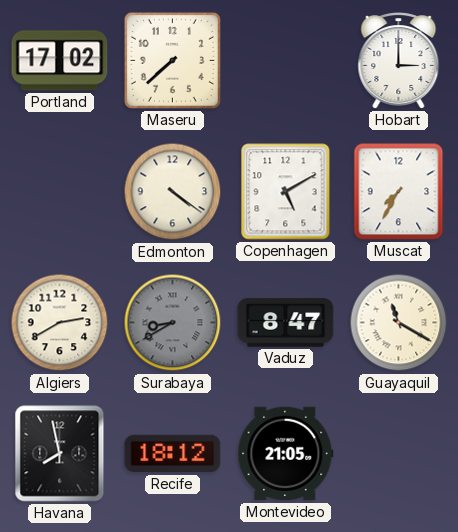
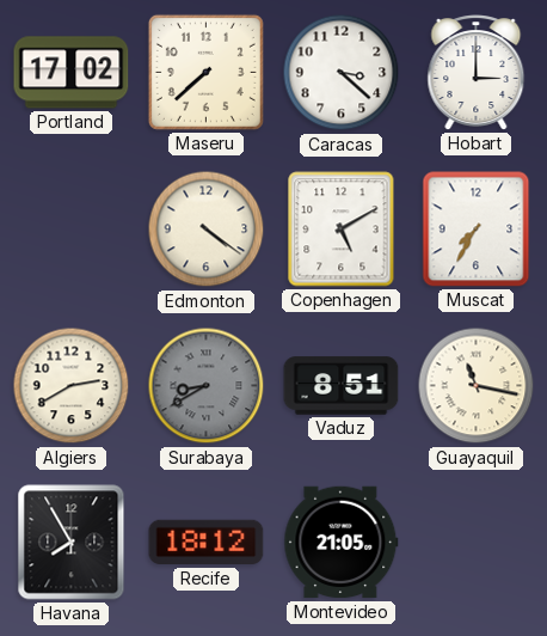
Caracas: none -> 3:22
Vaduz: 8:47 -> 8:51
Guayaquil: 11:20 -> 11:17
Havana: 7:58 -> 7:55
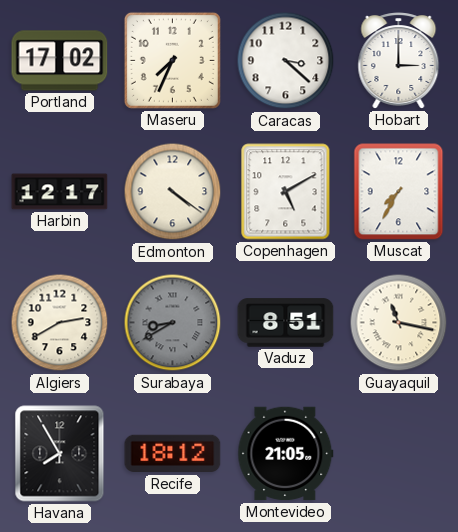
Maseru: 7:38 -> 7:34
Harbin: none -> 12:17
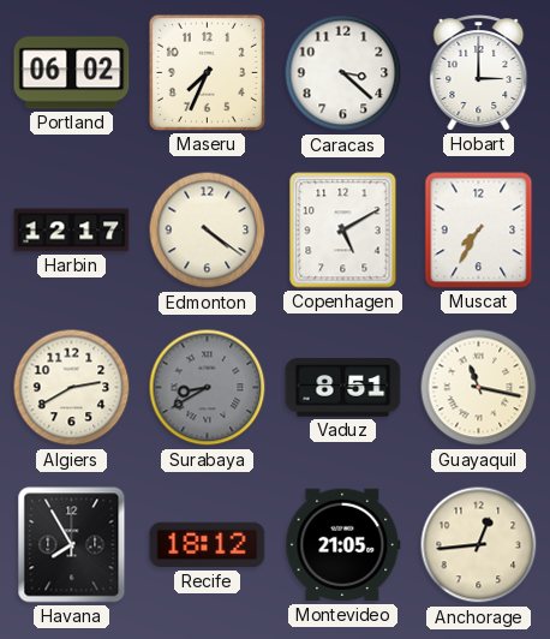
Portland: 17:02 -> 06:02
Anchorage: none -> 12:44
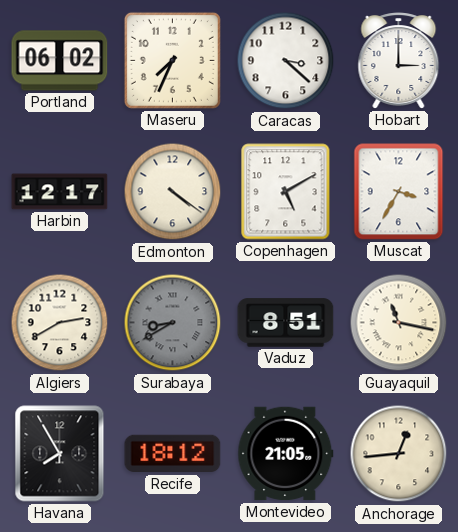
Muscat: 7:35 -> 3:35
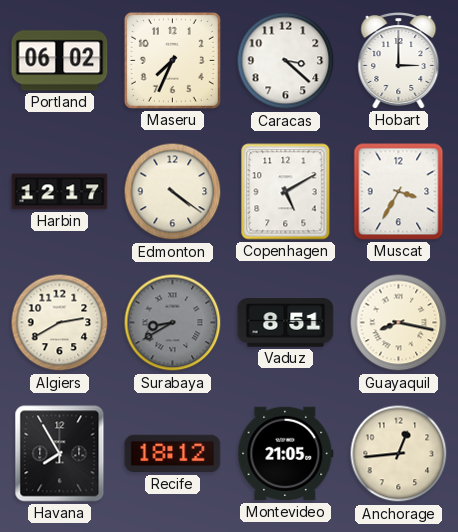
Guayaquil: 11:17 -> 8:17
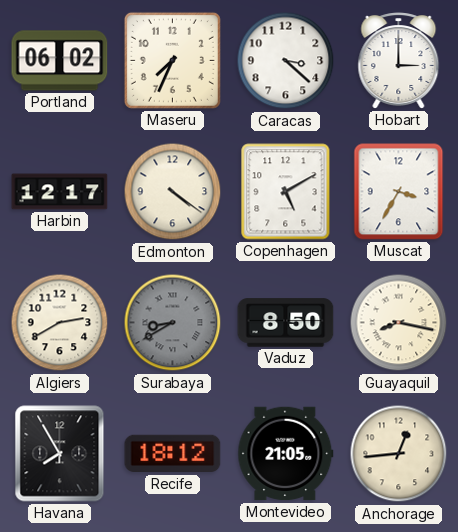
Vaduz: 8:51 -> 8:50
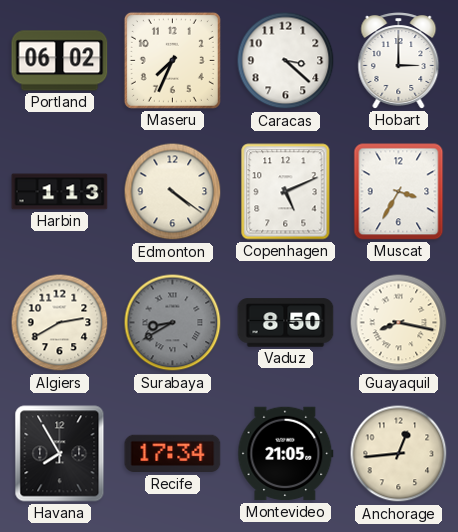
Harbin: 12:17 -> 1:13
Copenhagen: 5:10 -> 5:11
Recife: 18:12 -> 17:34
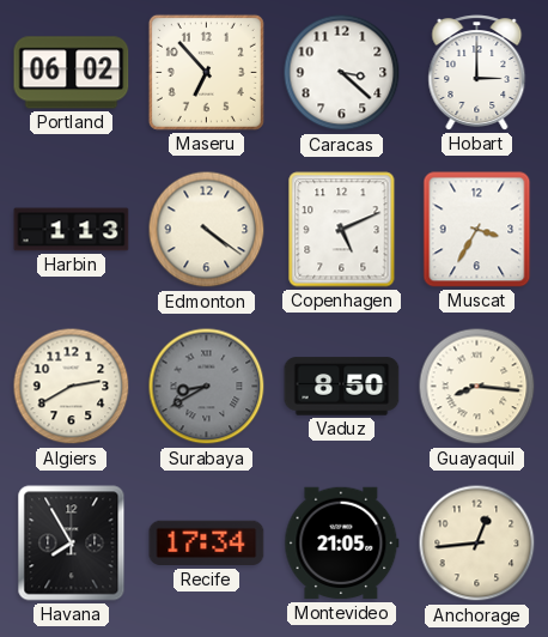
Maseru: 7:34 -> 6:53
Guayaquil: 8:17 -> 8:16
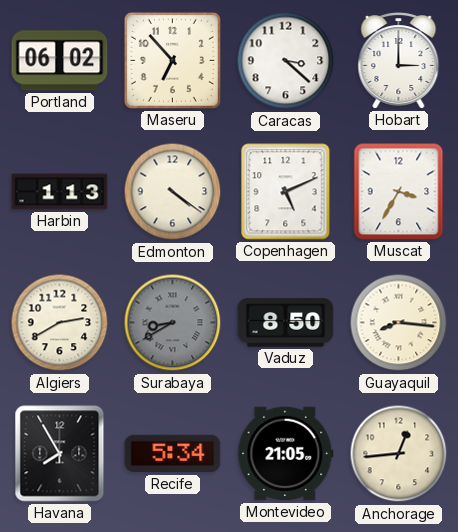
Recife: 17:34 -> 5:34
